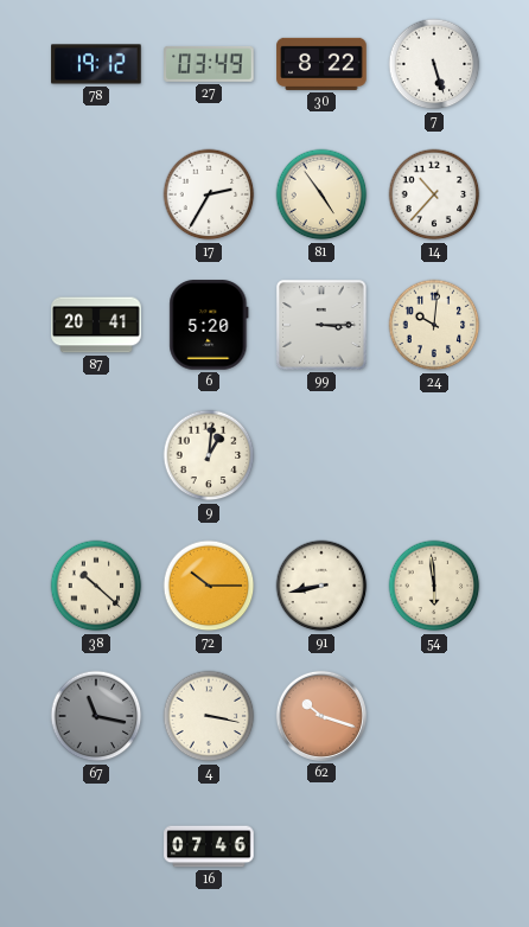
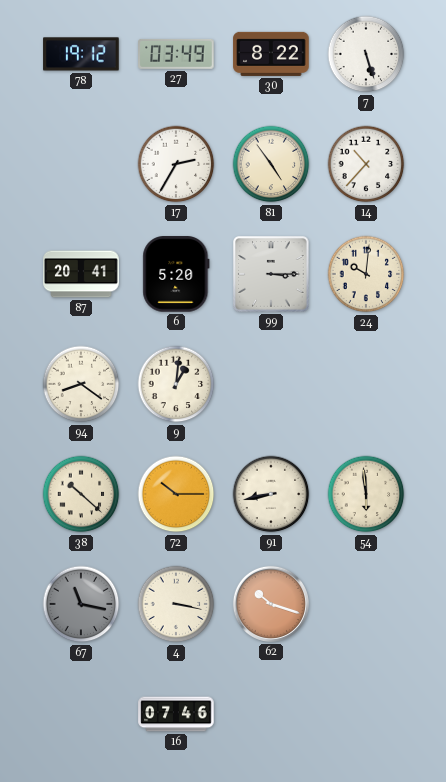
94: none -> 8:21
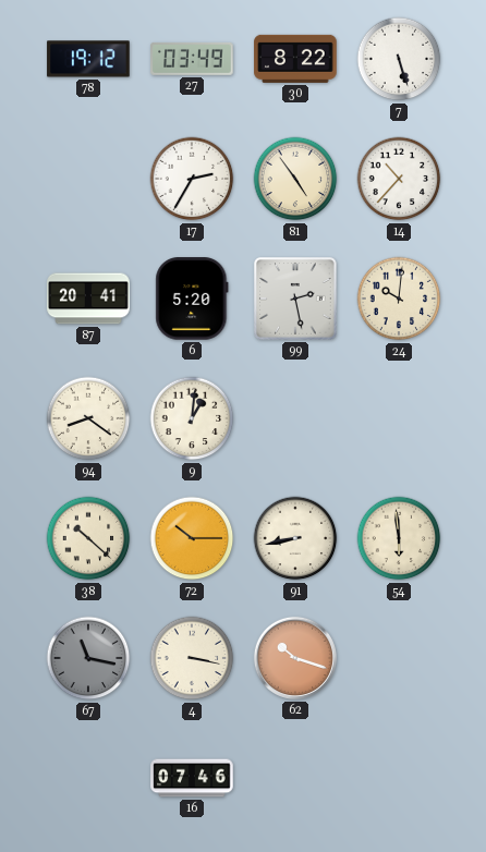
99: 3:15 -> 2:28
